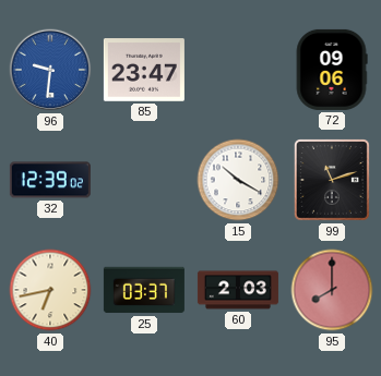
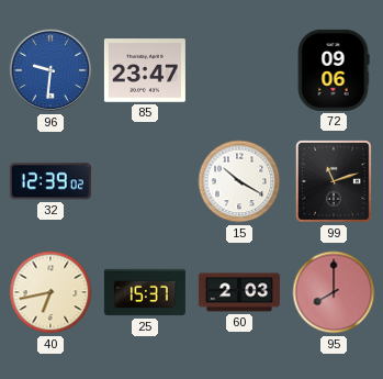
25: 03:37 -> 15:37
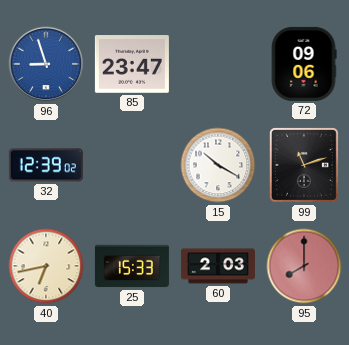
96: 9:31 -> 8:57
25: 15:37 -> 15:33
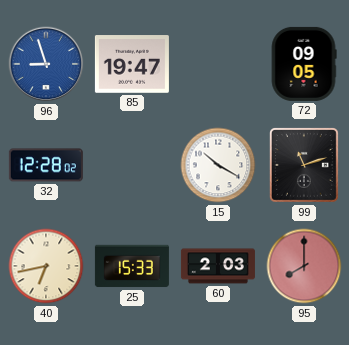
85: 23:47 -> 19:47
72: 09:06 -> 09:05
32: 12:39 -> 12:28
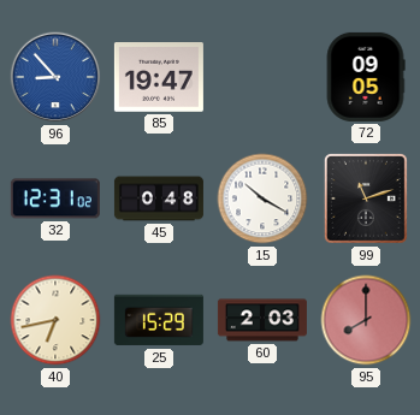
96: 8:57 -> 8:53
32: 12:28 -> 12:31
45: none -> 0:48
25: 15:33 -> 15:29
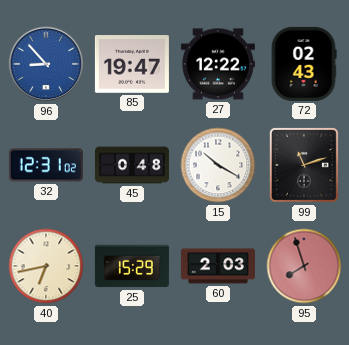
27: none -> 12:22
72: 09:05 -> 02:43
95: 8:00 -> 7:57
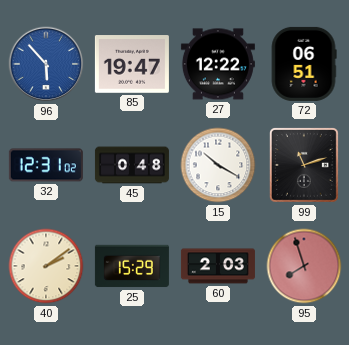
96: 8:53 -> 5:53
72: 02:43 -> 06:51
40: 6:43 -> 2:09
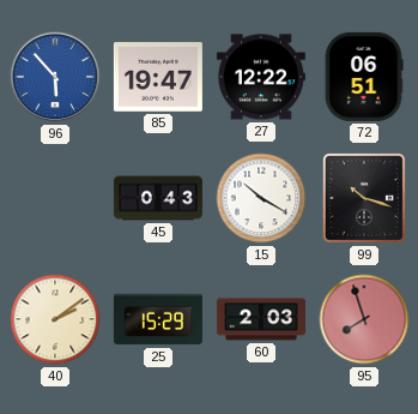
32: 12:31 -> none
45: 0:48 -> 0:43
99: 11:12 -> 10:18
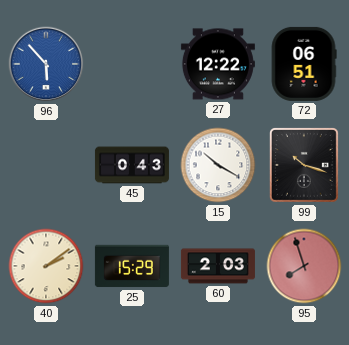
85: 19:47 -> none
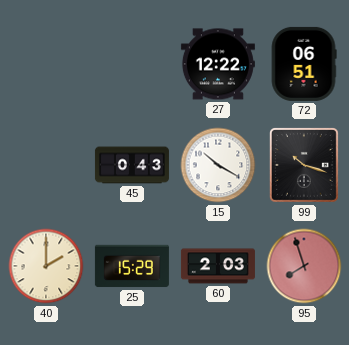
96: 5:53 -> none
40: 2:09 -> 2:00
